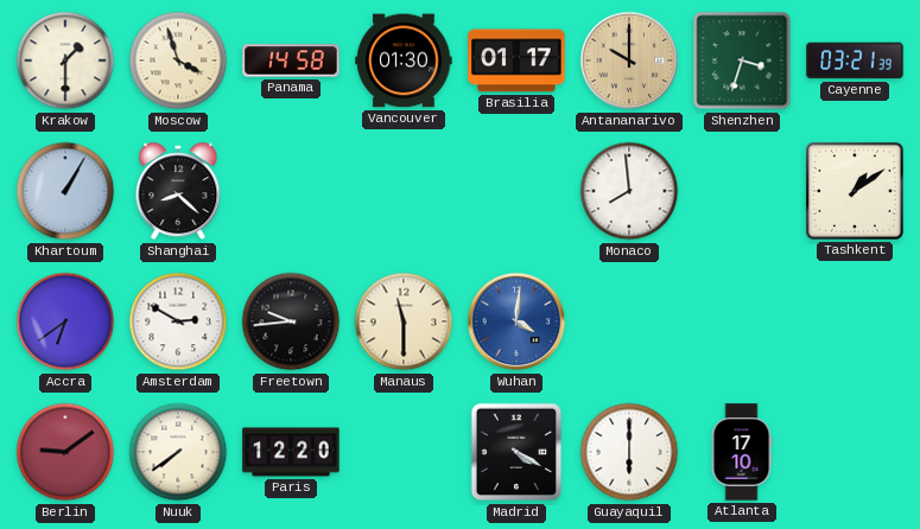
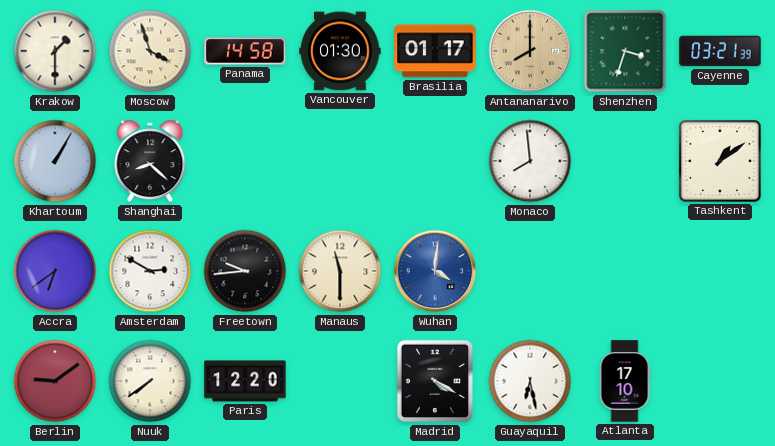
Antananarivo: 10:00 -> 8:00
Guayaquil: 6:00 -> 6:28
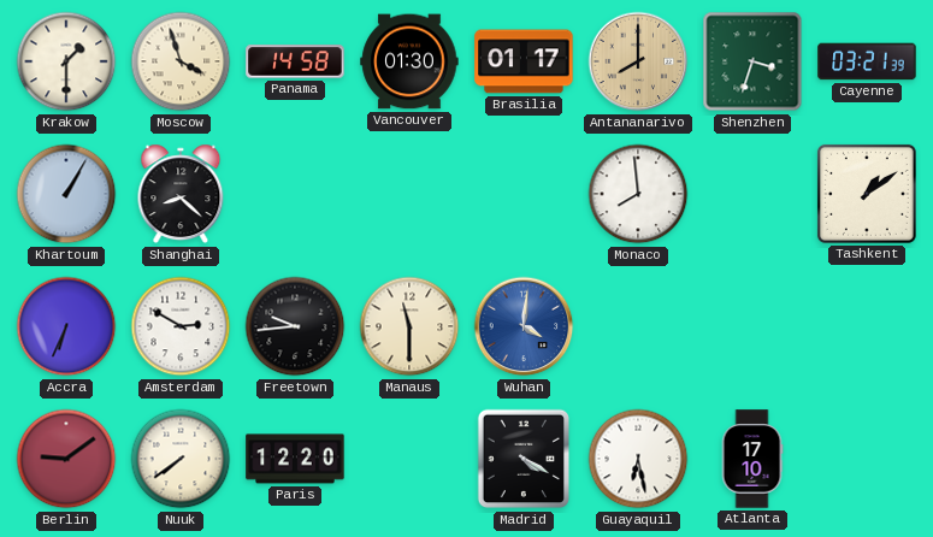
Accra: 6:39 -> 6:34
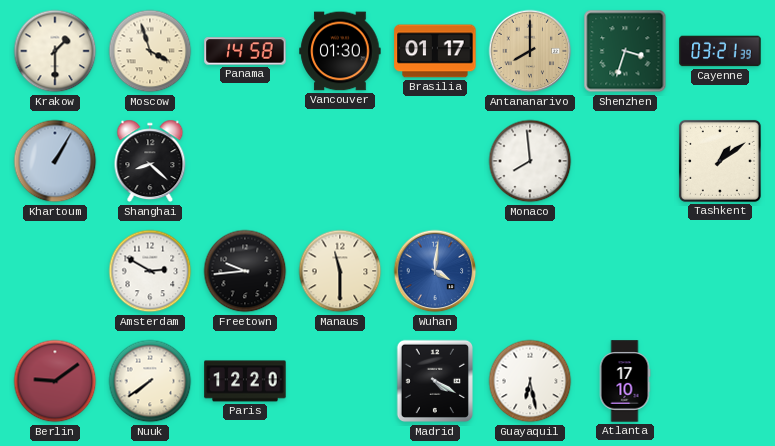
Accra: 6:34 -> none
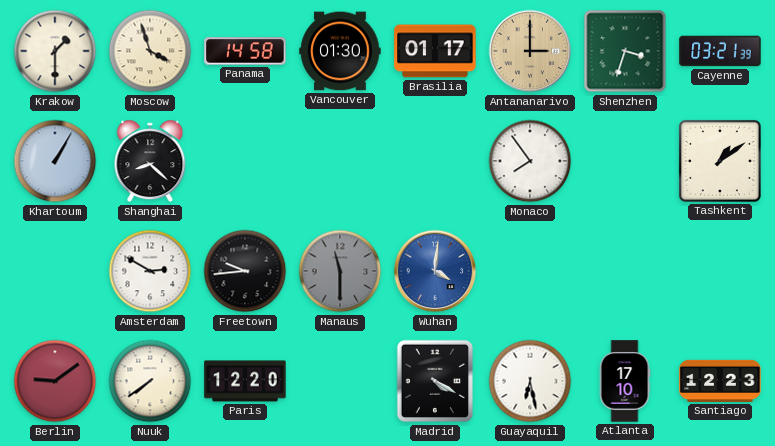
Antananarivo: 8:00 -> 3:00
Monaco: 7:59 -> 7:54
Manaus dial: cream -> grey
Santiago: none -> 12:23
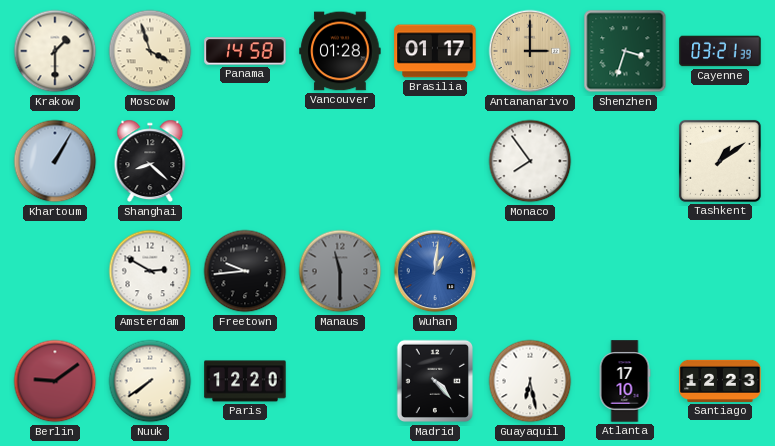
Vancouver: 01:30 -> 01:28
Wuhan: 4:01 -> 1:01
Madrid: 4:20 -> 4:23
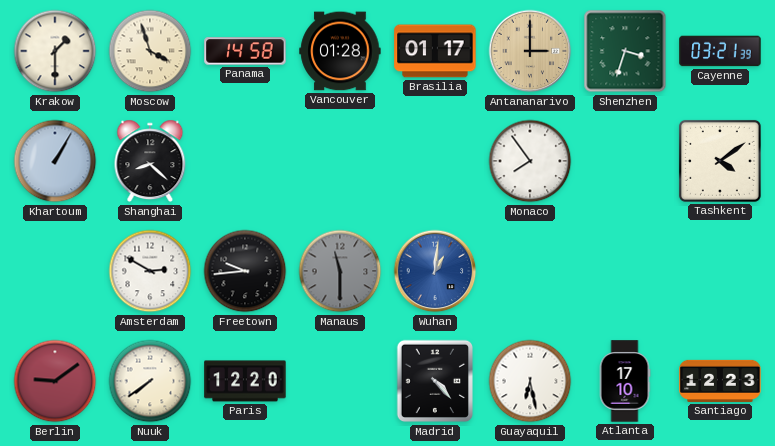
Tashkent: 1:09 -> 4:09
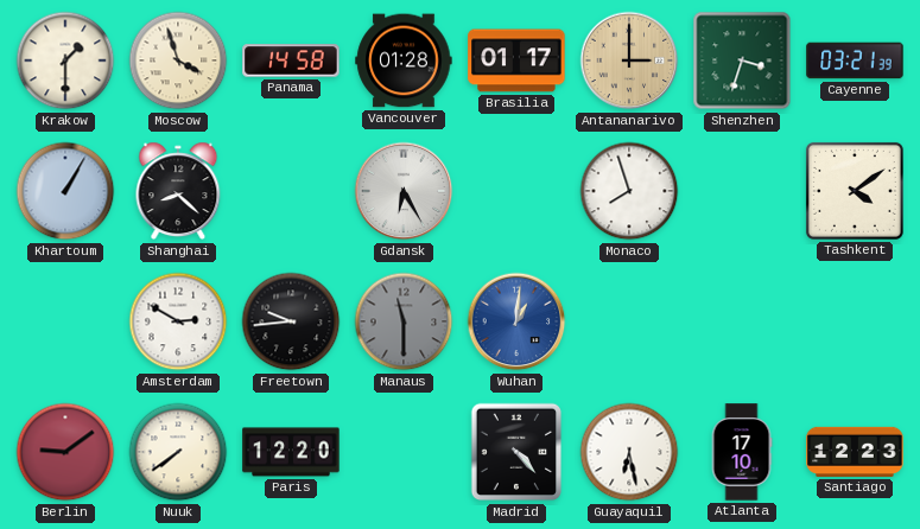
Gdansk: none -> 6:25
Monaco: 7:54 -> 7:57
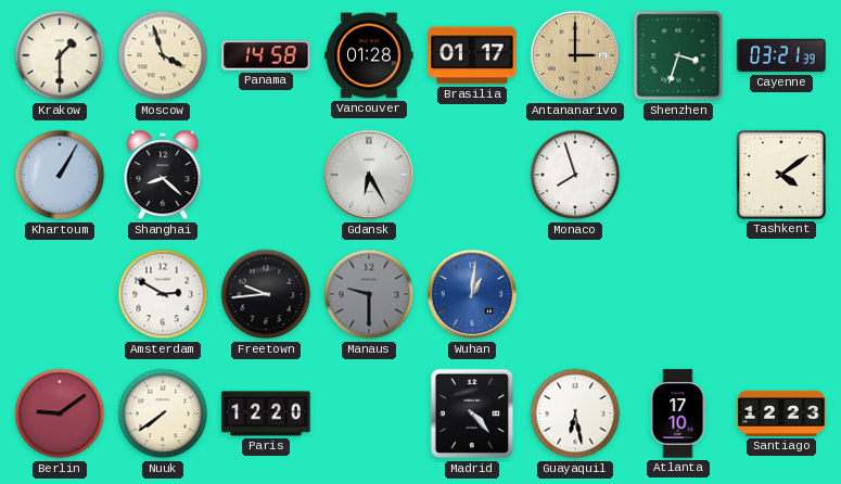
Manaus: 11:30 -> 9:30
